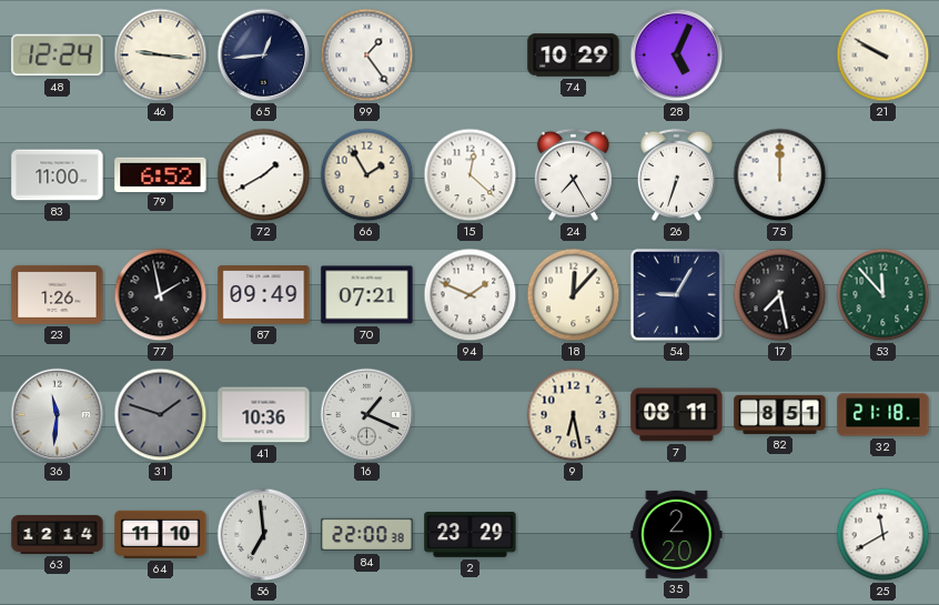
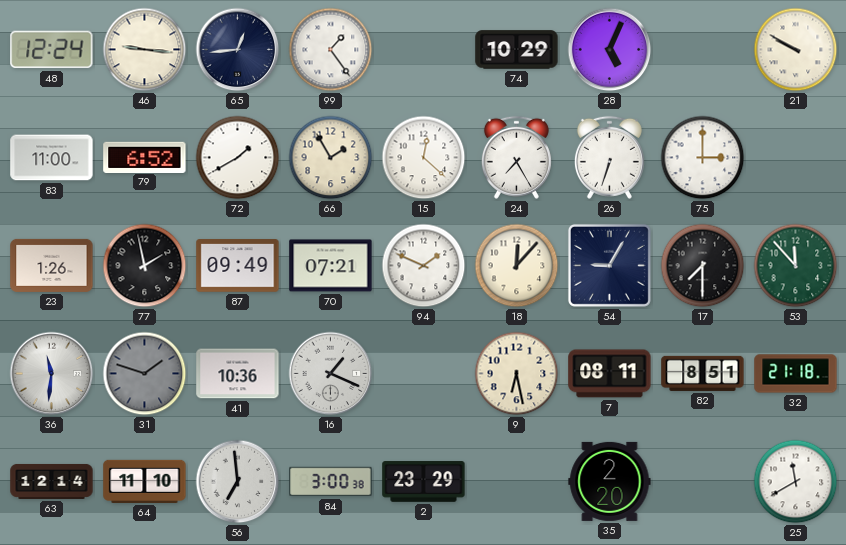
75: 12:00 -> 3:00
17: 7:28 -> 7:30
84: 22:00 -> 3:00
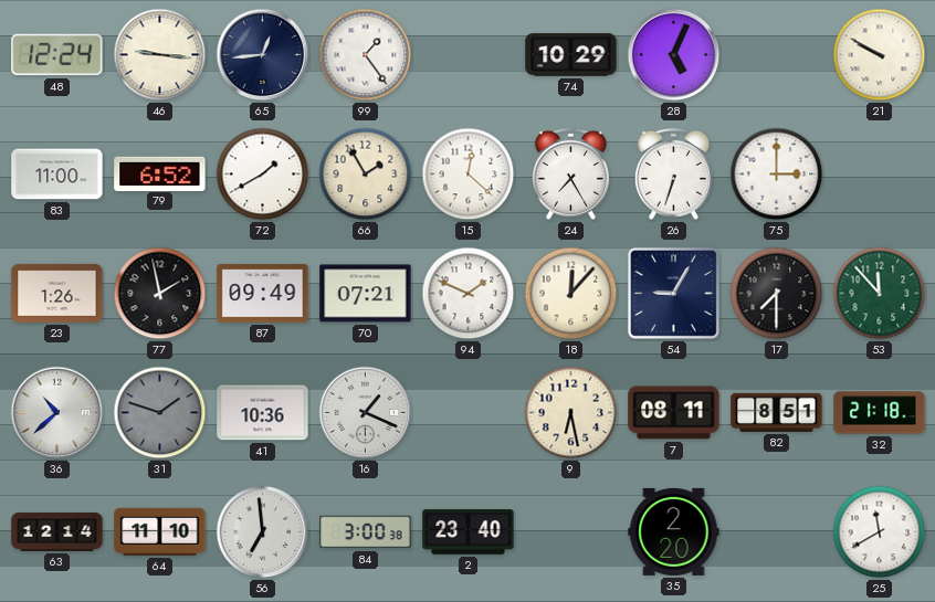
36: 11:31 -> 10:38
2: 23:29 -> 23:40
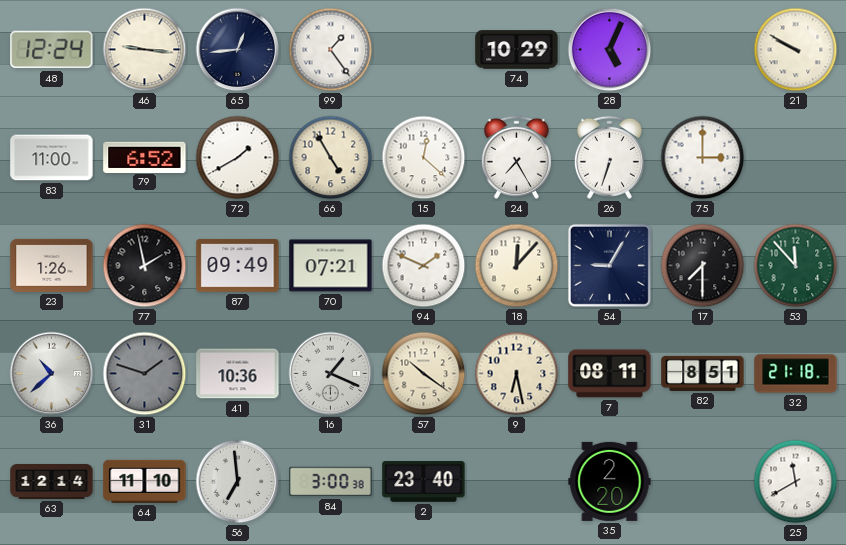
66: 1:55 -> 4:55
57: none -> 10:21
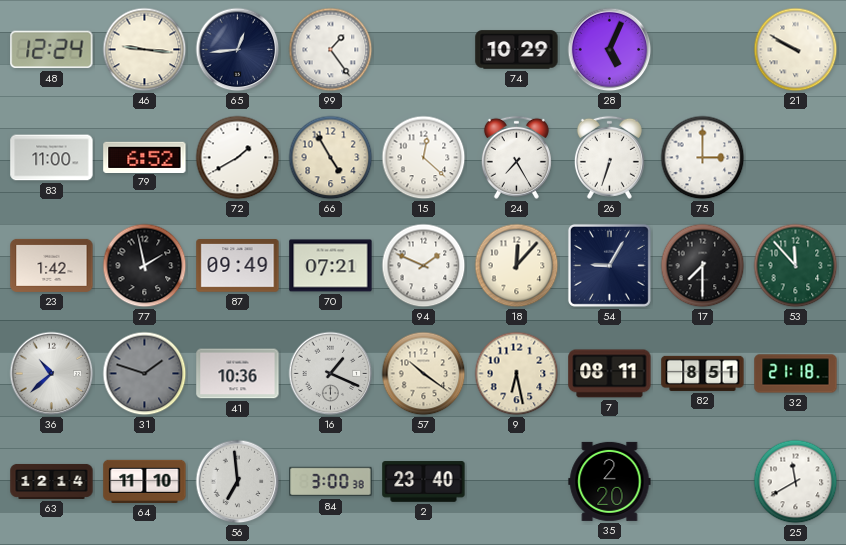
23: 1:26 -> 1:42
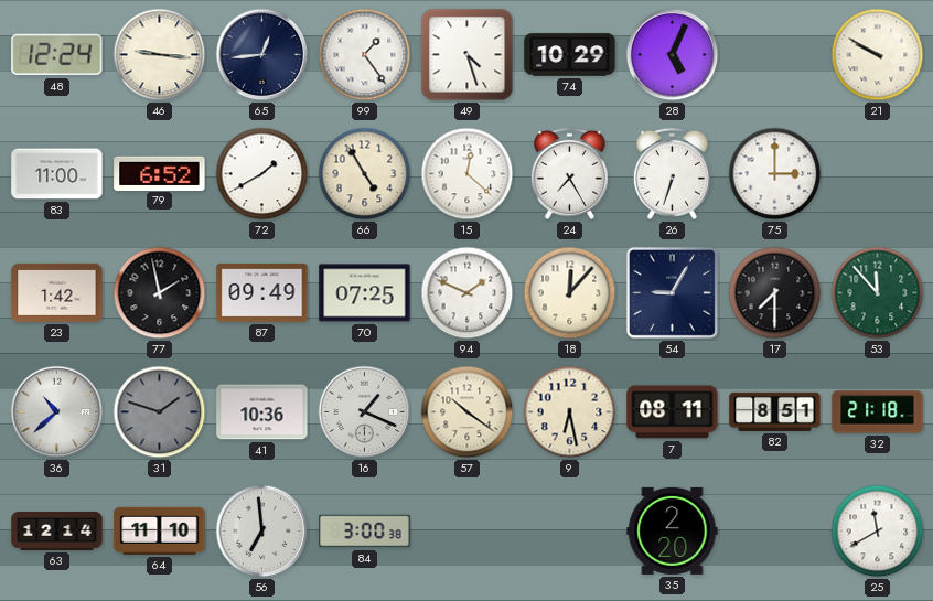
49: none -> 4:27
70: 07:21 -> 07:25
2: 23:40 -> none
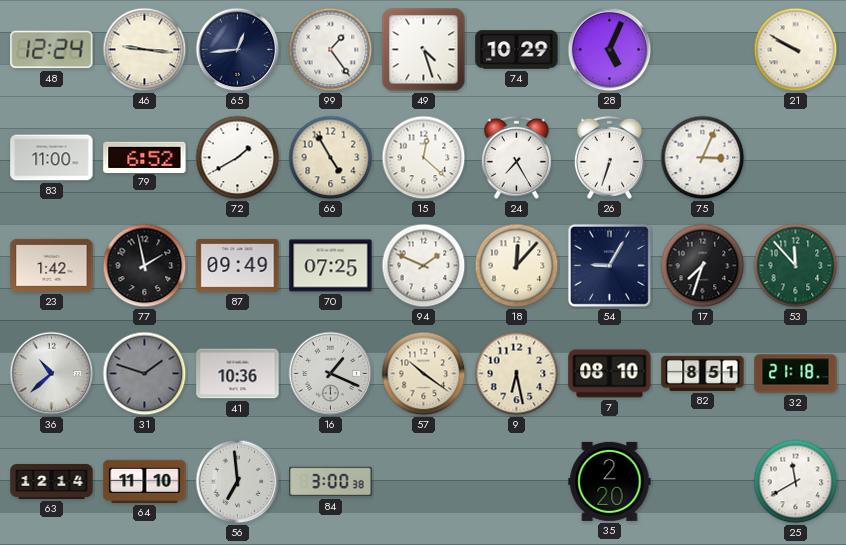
75: 3:00 -> 3:04
17: 7:30 -> 7:33
7: 08:11 -> 08:10
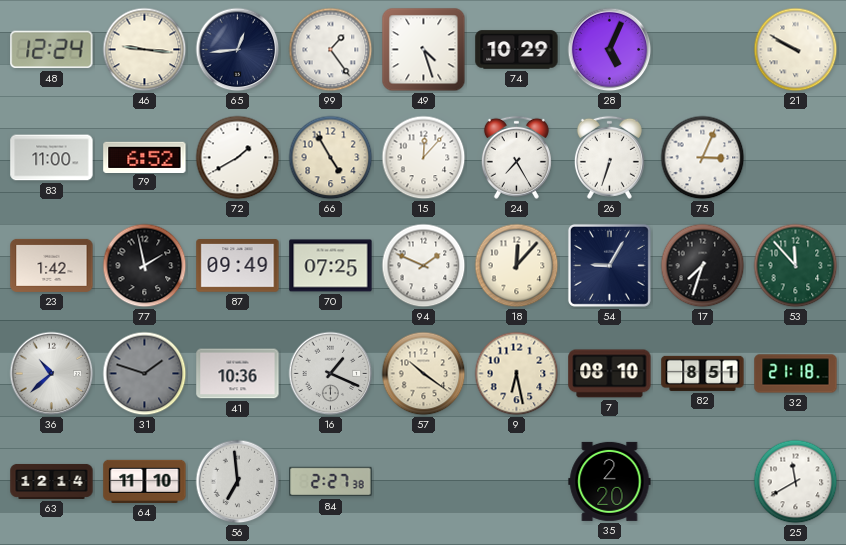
15: 12:22 -> 12:07
84: 3:00 -> 2:27
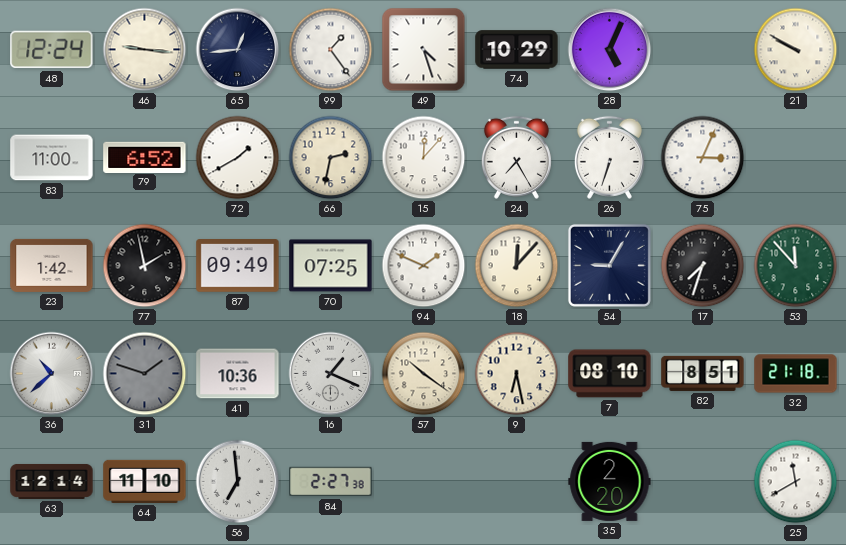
66: 4:55 -> 2:32
